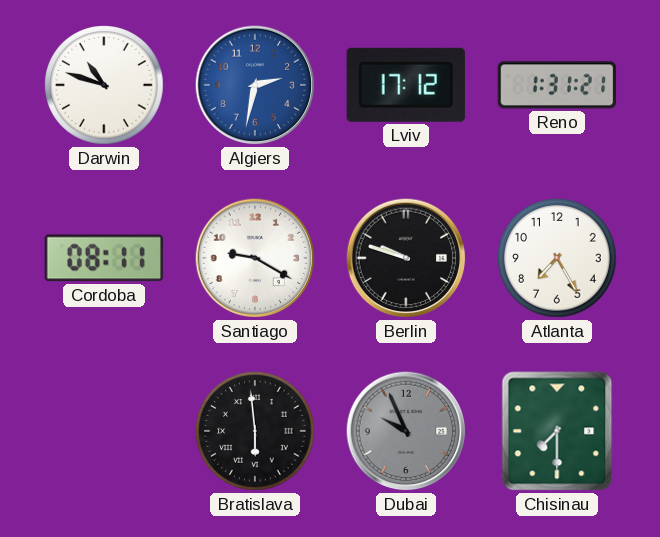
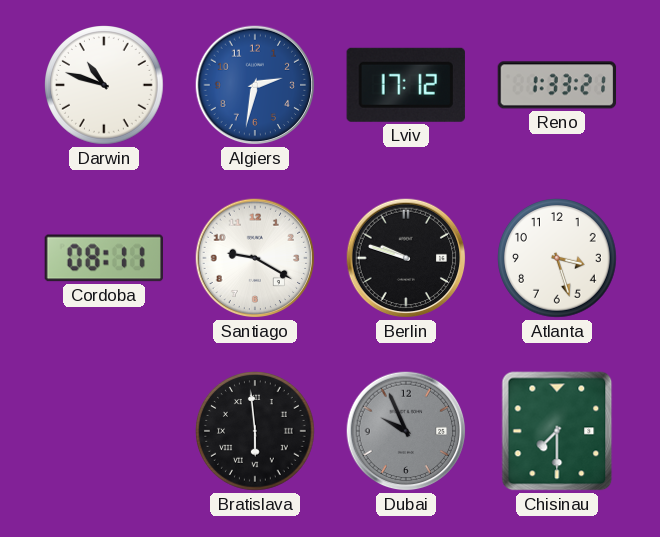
Reno: 1:31 -> 1:33
Atlanta: 7:25 -> 3:27
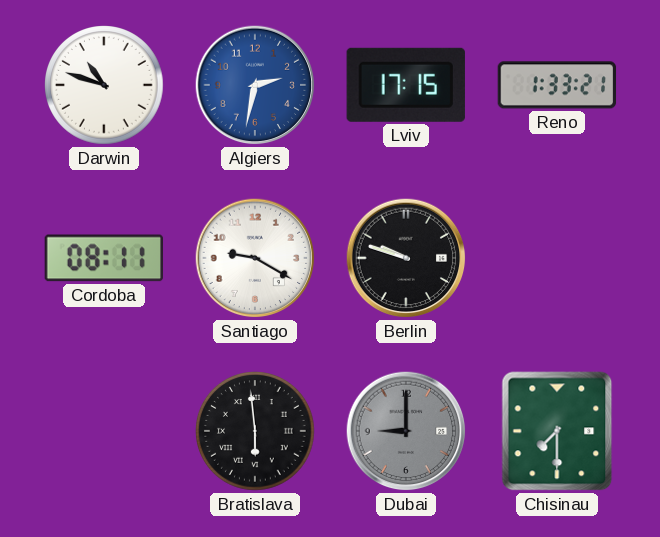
Lviv: 17:12 -> 17:15
Atlanta: 3:27 -> none
Dubai: 9:56 -> 9:00
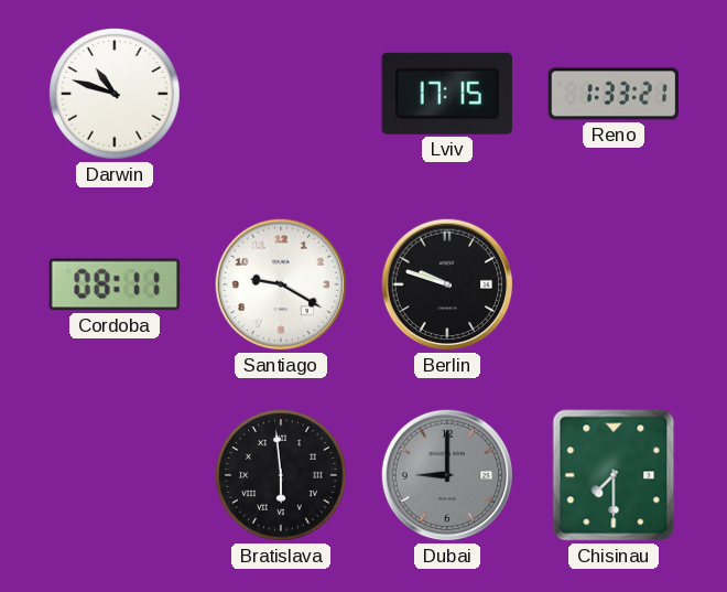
Algiers: 2:32 -> none
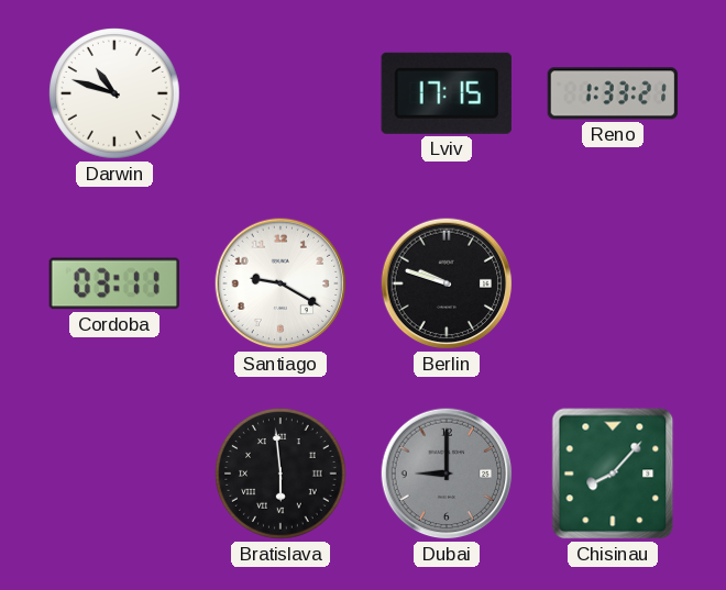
Cordoba: 08:11 -> 03:11
Chisinau: 7:30 -> 8:07
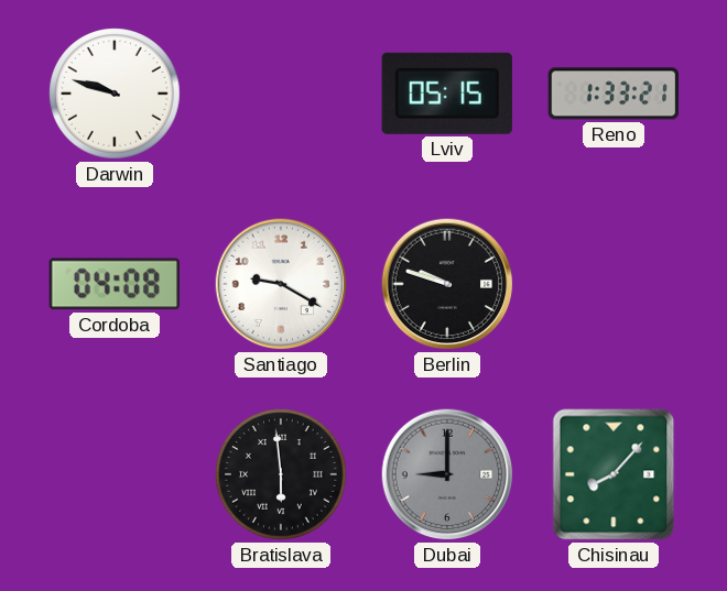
Darwin: 10:48 -> 9:48
Lviv: 17:15 -> 05:15
Cordoba: 03:11 -> 04:08
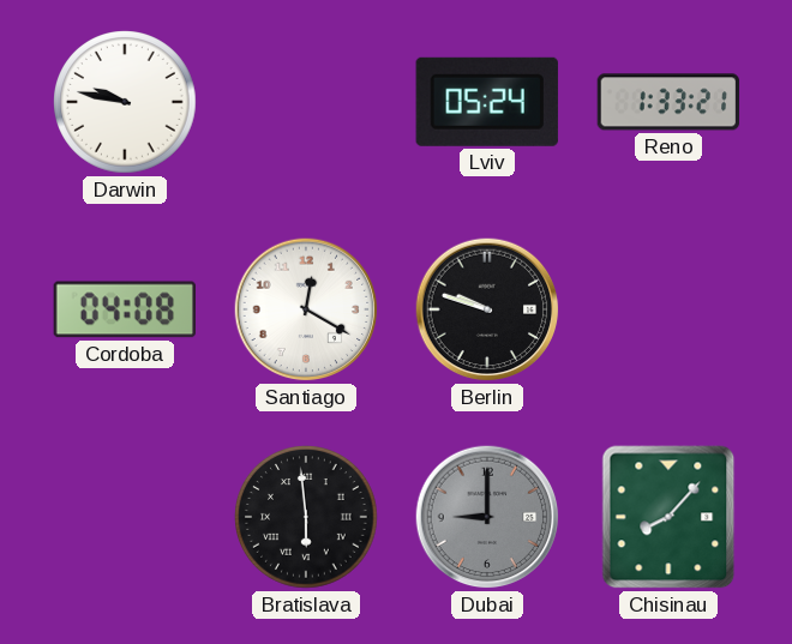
Darwin: 9:48 -> 9:47
Lviv: 05:15 -> 05:24
Santiago: 9:20 -> 12:20
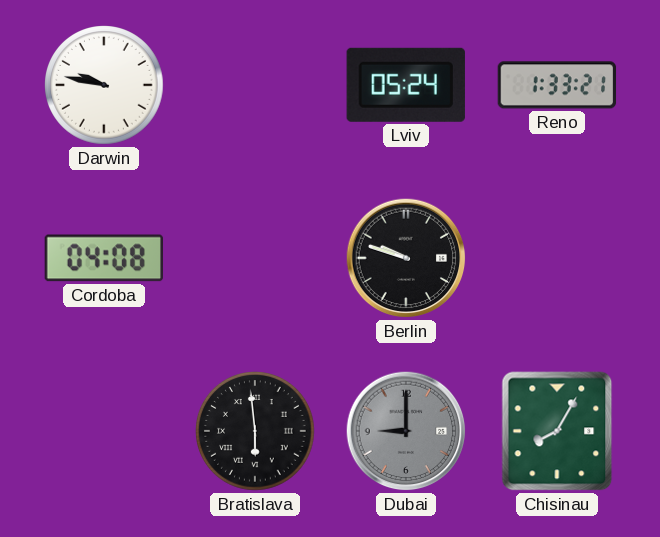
Santiago: 12:20 -> none
Chisinau: 8:07 -> 8:05
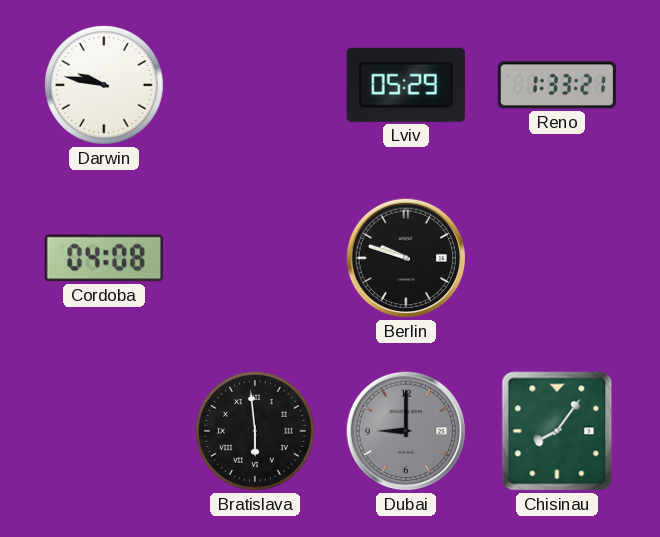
Lviv: 05:24 -> 05:29
Chisinau: 8:05 -> 8:06
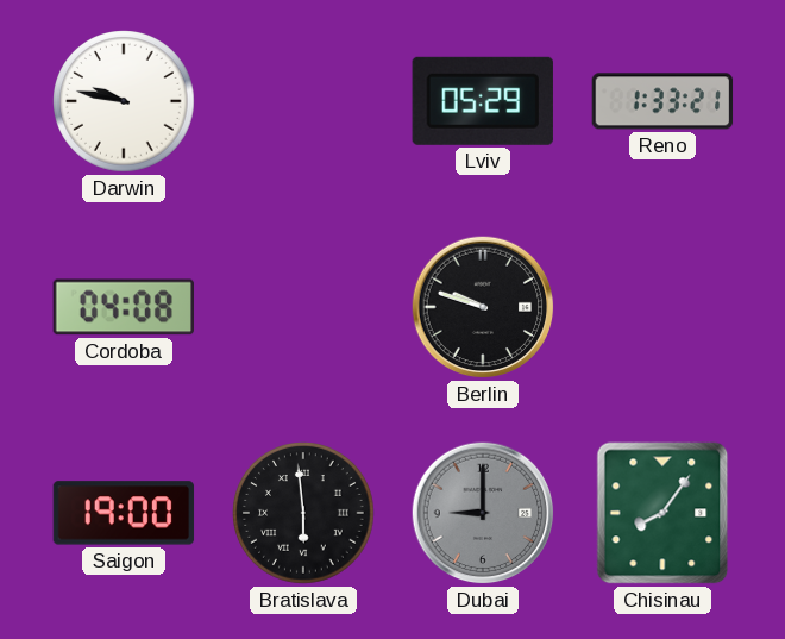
Saigon: none -> 19:00
